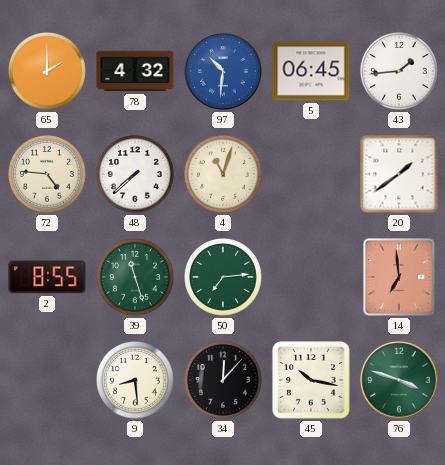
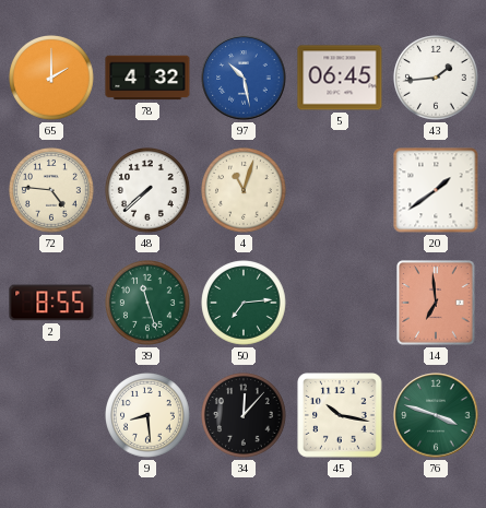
97: 10:31 -> 10:28
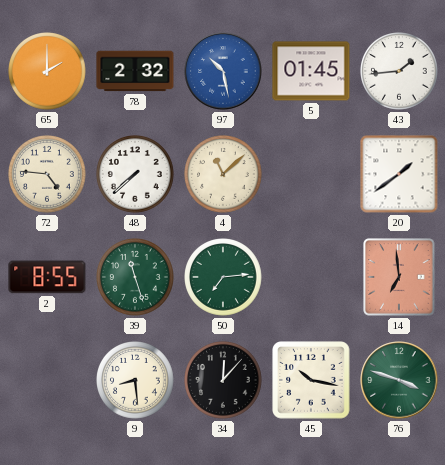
78: 4:32 -> 2:32
5: 06:45 -> 01:45
4: 11:03 -> 11:08
